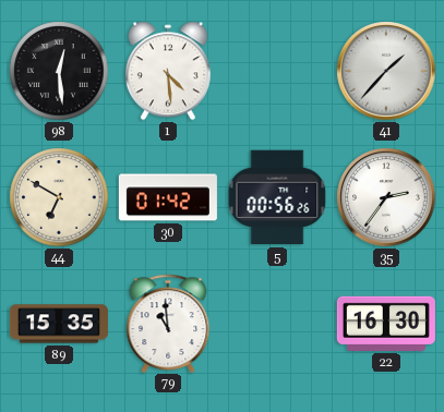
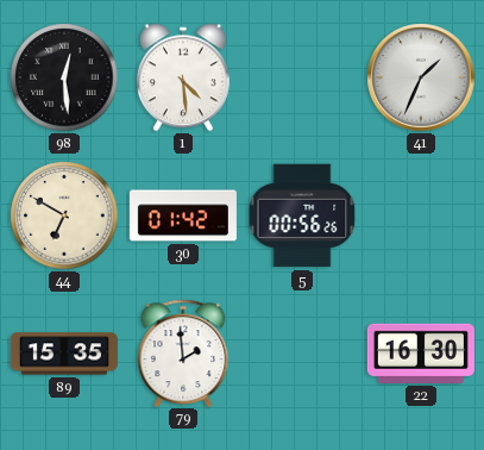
41: 1:37 -> 1:34
35: 2:36 -> none
79: 10:59 -> 1:59
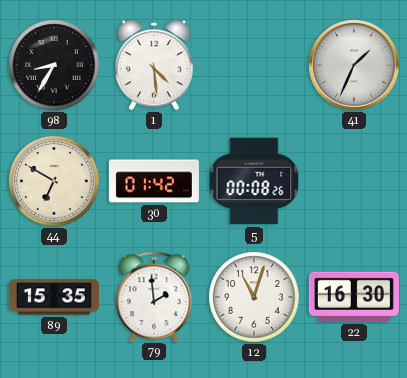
98: 12:29 -> 8:35
5: 00:56 -> 00:08
12: none -> 11:03
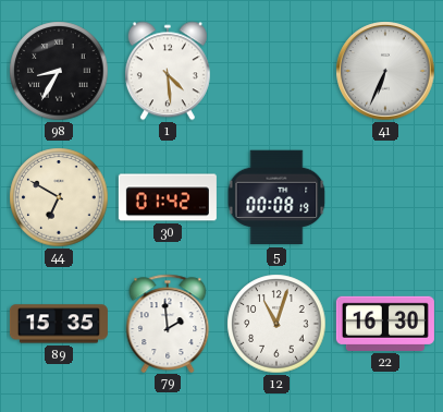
41: 1:34 -> 6:34
5: 00:08:26 -> 00:08:19
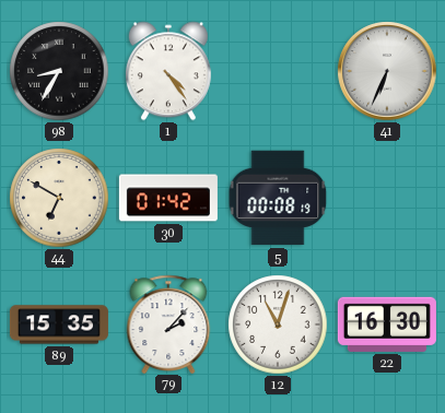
1: 4:29 -> 4:24
79: 1:59 -> 2:07
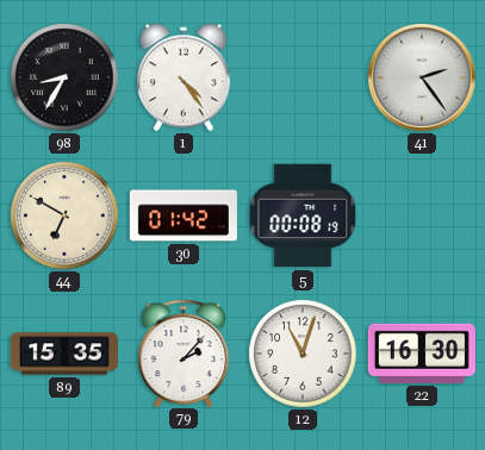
41: 6:34 -> 2:24
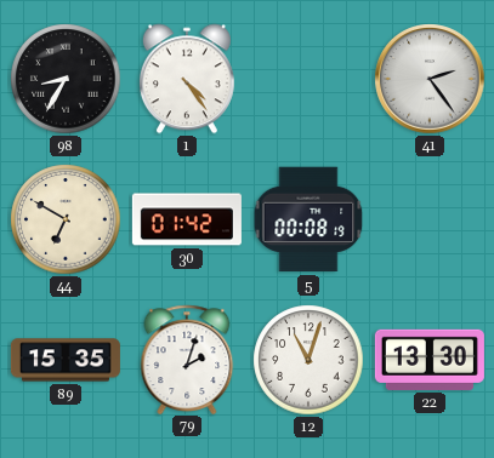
79: 2:07 -> 2:03
22: 16:30 -> 13:30
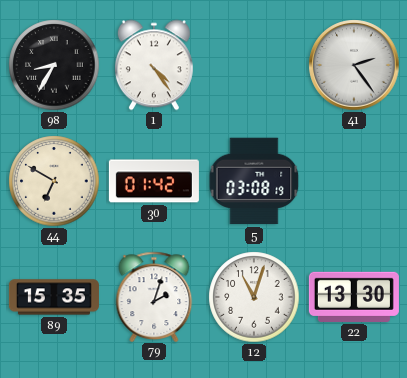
5: 00:08 -> 03:08
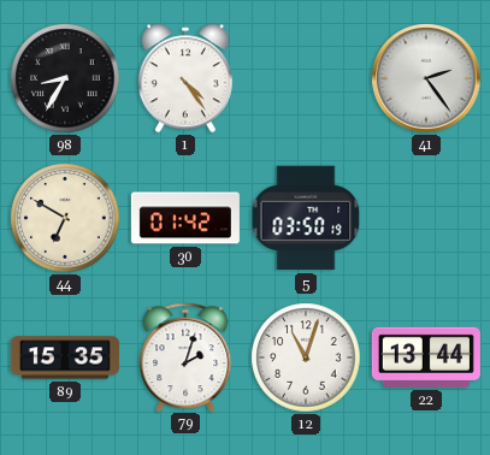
5: 03:08 -> 03:50
22: 13:30 -> 13:44
